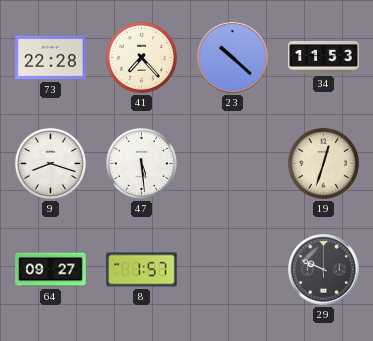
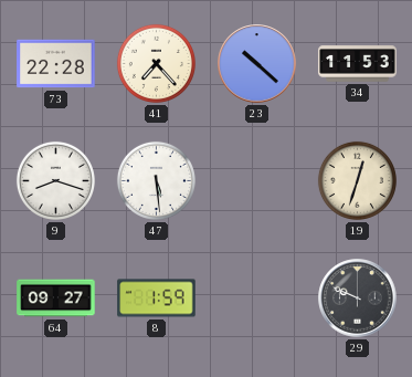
8: 1:57 -> 1:59
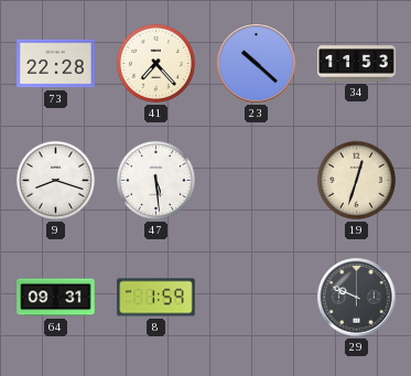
64: 09:27 -> 09:31
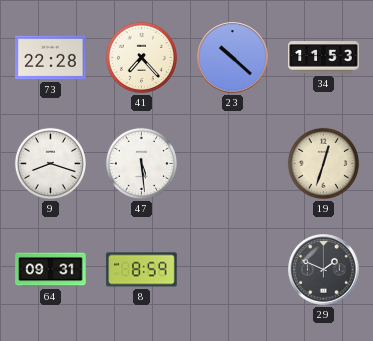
8: 1:59 -> 8:59
29: 9:49 -> 1:49
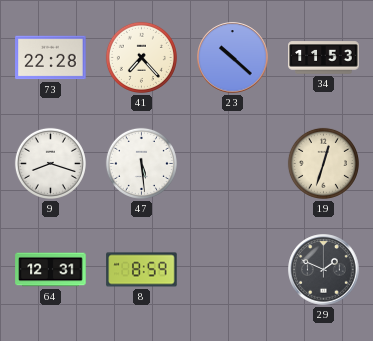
64: 09:31 -> 12:31
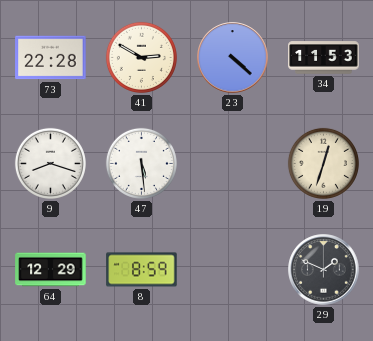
41: 7:23 -> 2:50
23: 10:22 -> 4:22
64: 12:31 -> 12:29
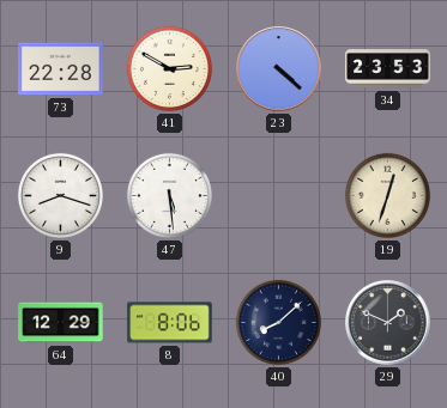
34: 11:53 -> 23:53
8: 8:59 -> 8:06
40: none -> 8:08
